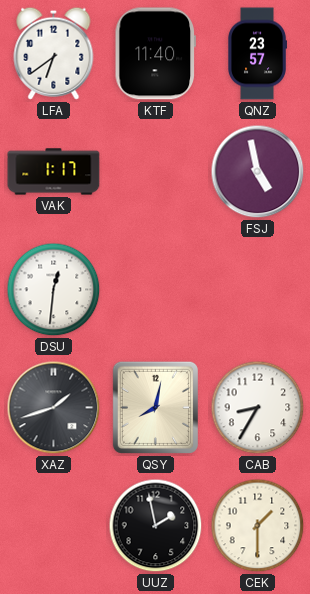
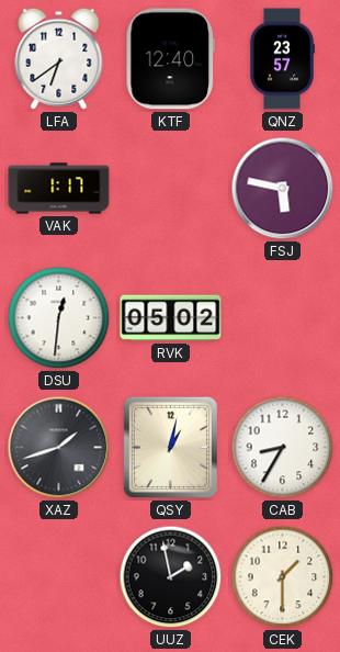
KTF: 11:40 -> 12:40
FSJ: 4:58 -> 5:47
RVK: none -> 05:02
QSY: 8:02 -> 1:02
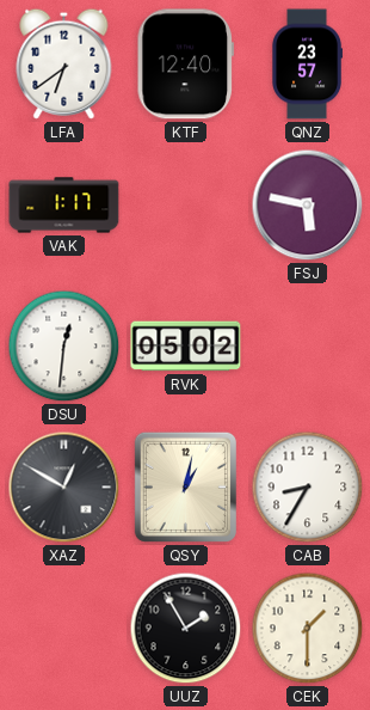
XAZ: 1:42 -> 12:50
UUZ: 1:58 -> 1:55
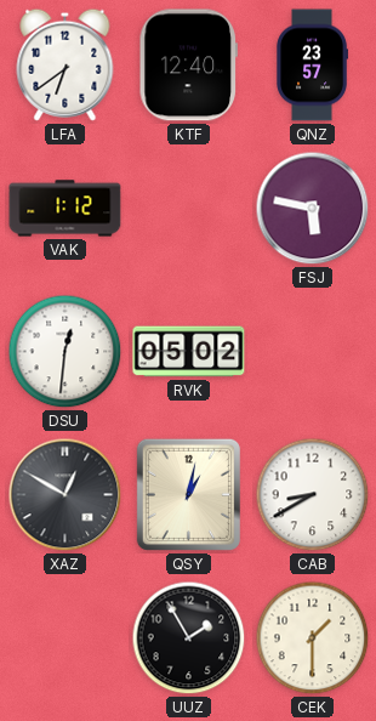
VAK: 1:17 -> 1:12
CAB: 8:35 -> 8:40
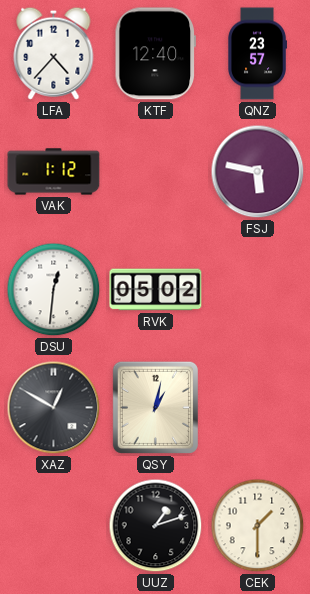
LFA: 6:39 -> 4:37
CAB: 8:40 -> none
UUZ: 1:55 -> 1:12
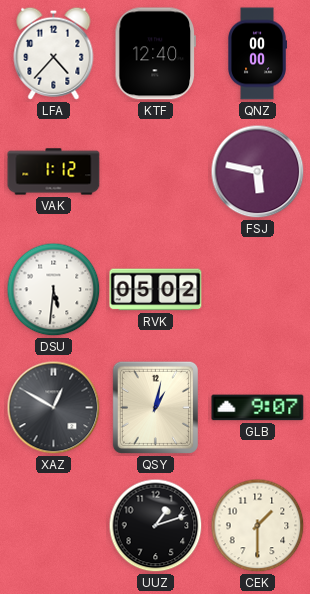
QNZ: 23:57 -> 00:00
DSU: 12:31 -> 5:31
GLB: none -> 9:07
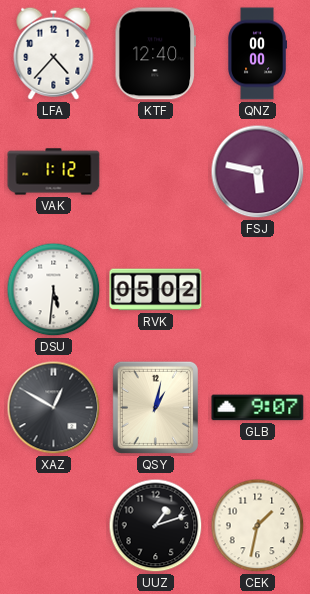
CEK: 1:30 -> 1:32
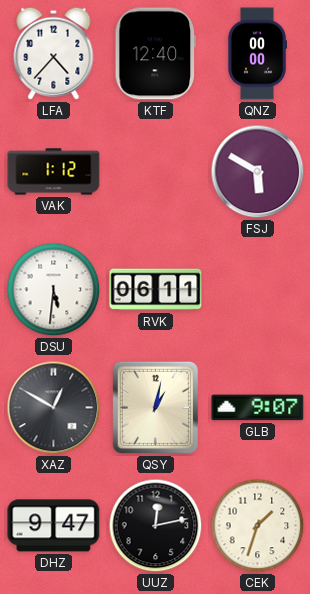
FSJ: 5:47 -> 5:50
RVK: 05:02 -> 06:11
DHZ: none -> 9:47
UUZ: 1:12 -> 12:13
CEK: 1:32 -> 1:33
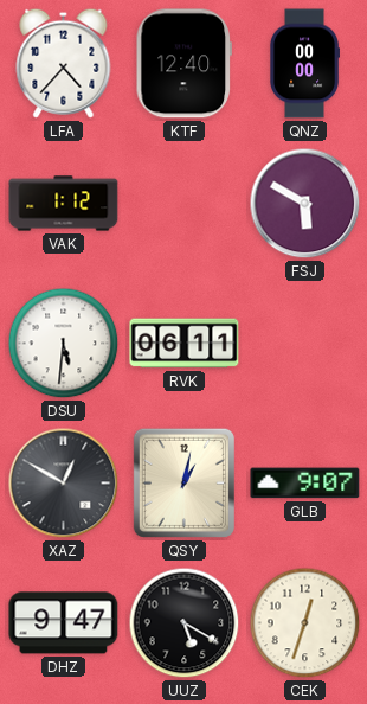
UUZ: 12:13 -> 5:20
CEK: 1:33 -> 12:33
